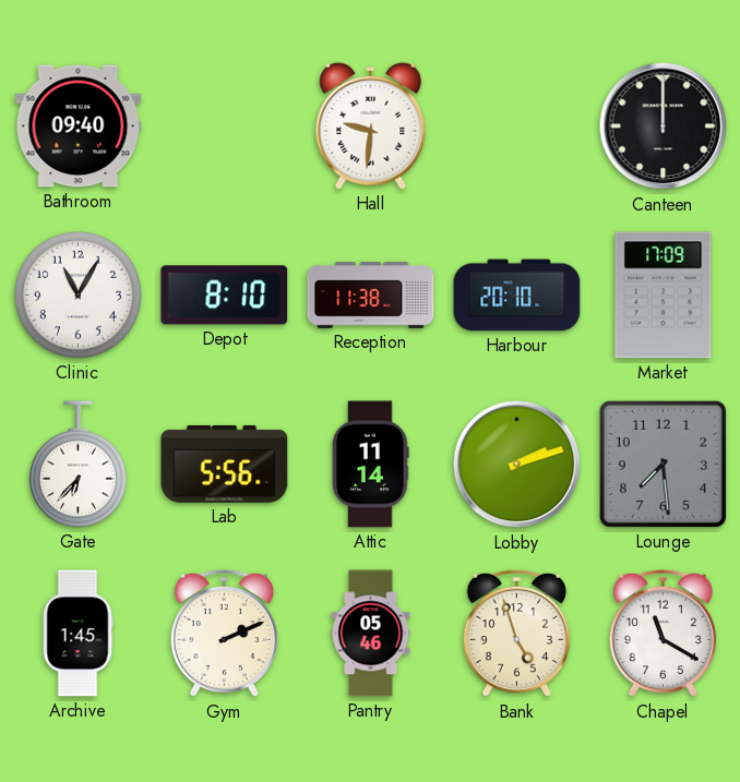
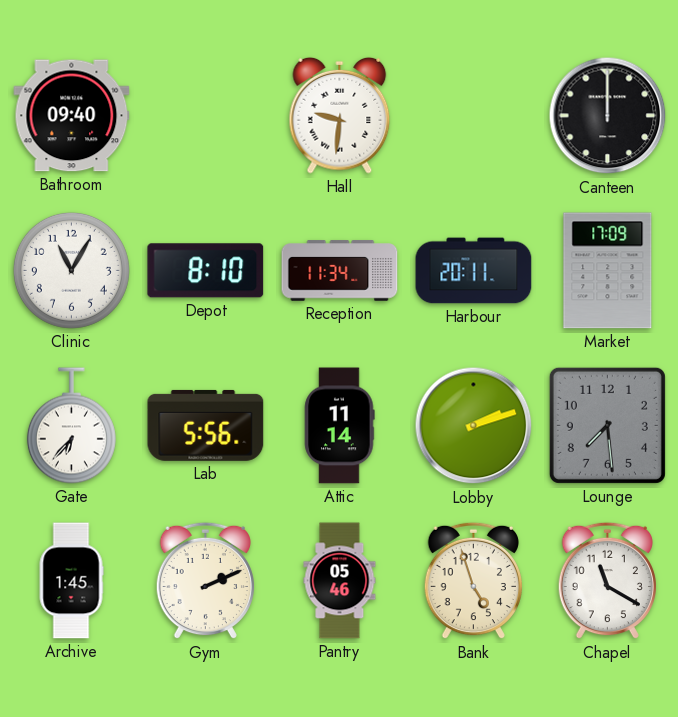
Reception: 11:38 -> 11:34
Harbour: 20:10 -> 20:11
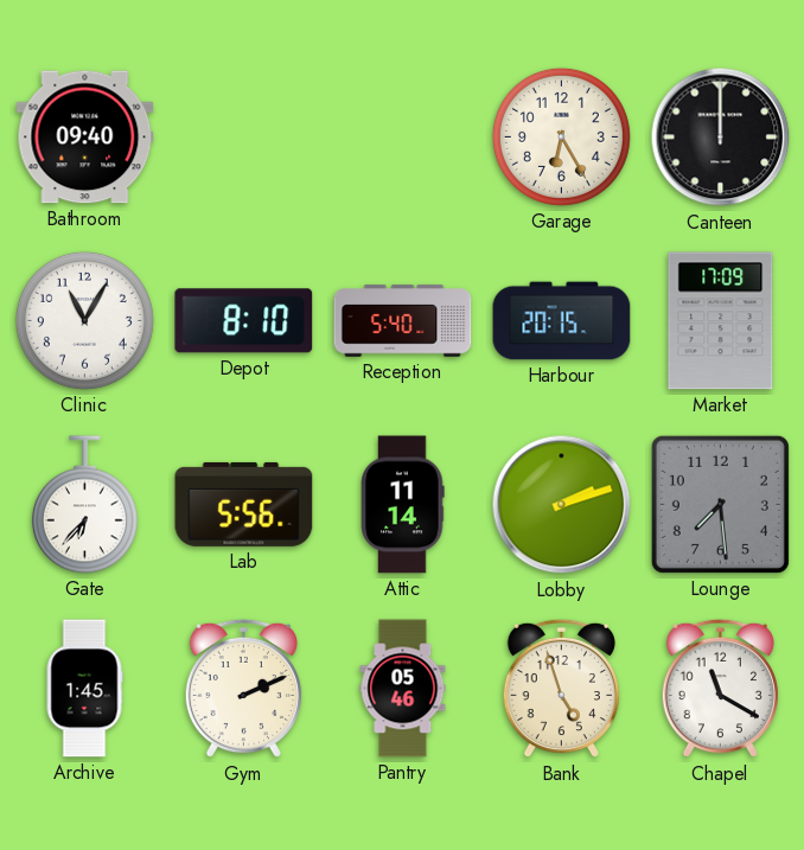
Hall: 9:31 -> none
Garage: none -> 6:25
Reception: 11:34 -> 5:40
Harbour: 20:11 -> 20:15
